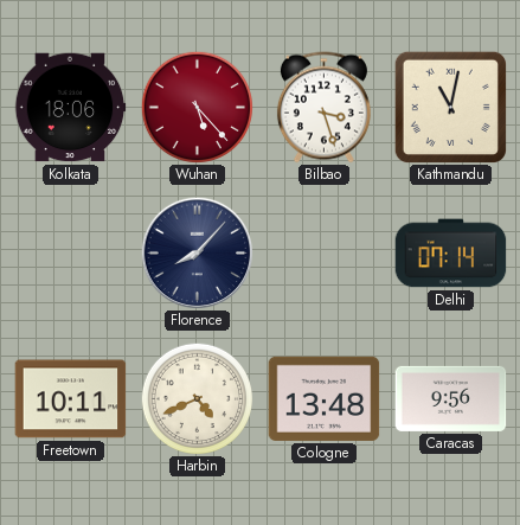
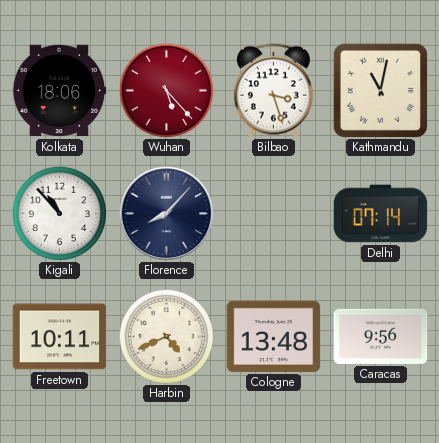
Kigali: none -> 10:53
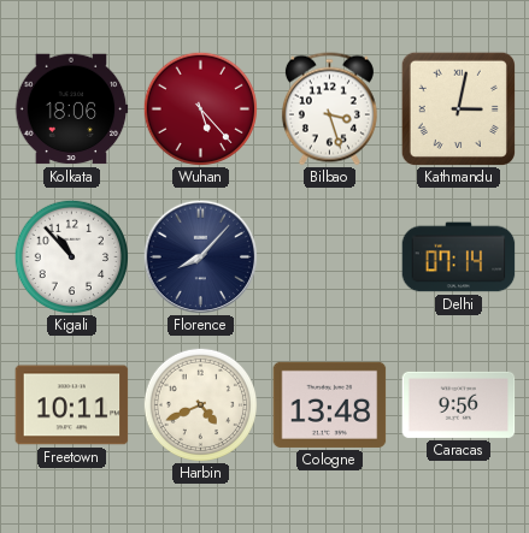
Kathmandu: 11:02 -> 3:02
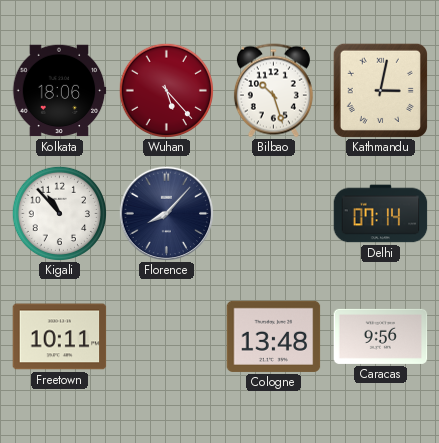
Bilbao: 3:27 -> 10:27
Harbin: 4:41 -> none
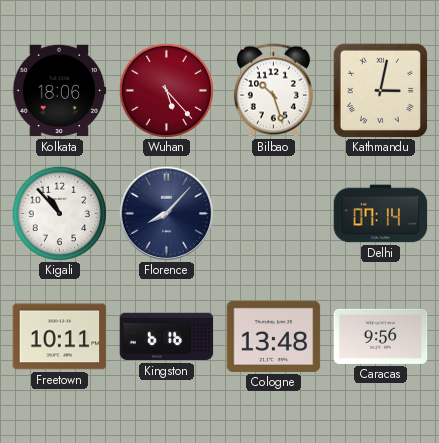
Kingston: none -> 6:16
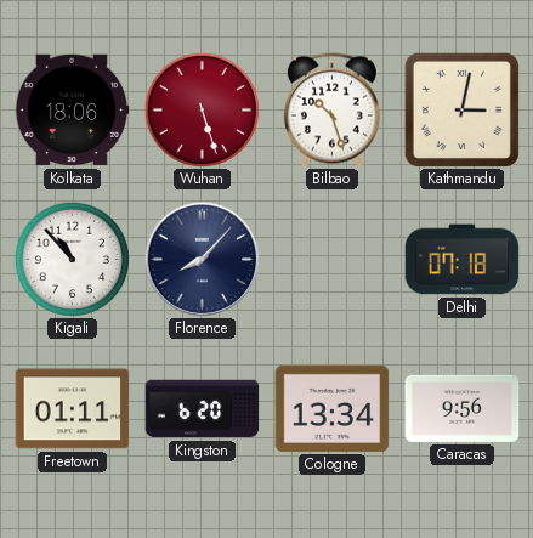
Wuhan: 5:23 -> 5:27
Delhi: 07:14 -> 07:18
Freetown: 10:11 -> 01:11
Kingston: 6:16 -> 6:20
Cologne: 13:48 -> 13:34
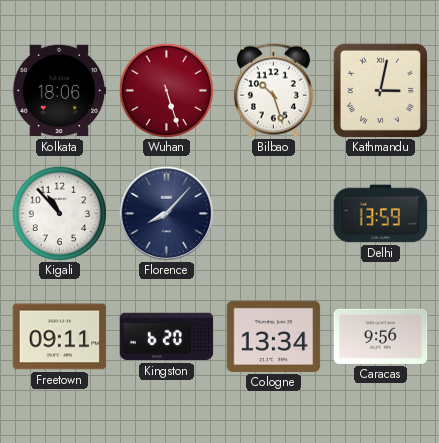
Delhi: 07:18 -> 13:59
Freetown: 01:11 -> 09:11
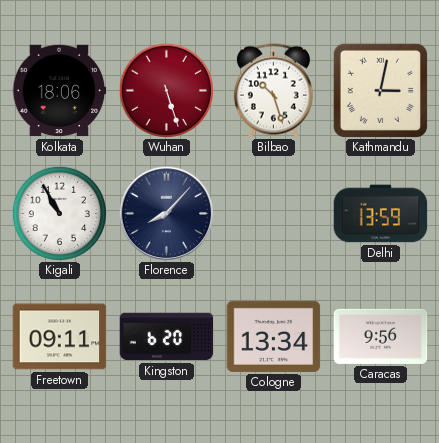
Kigali: 10:53 -> 10:55
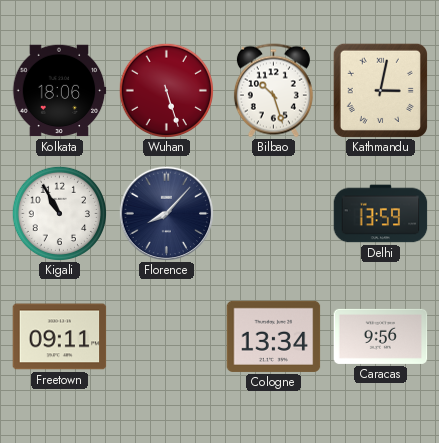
Kingston: 6:20 -> none
